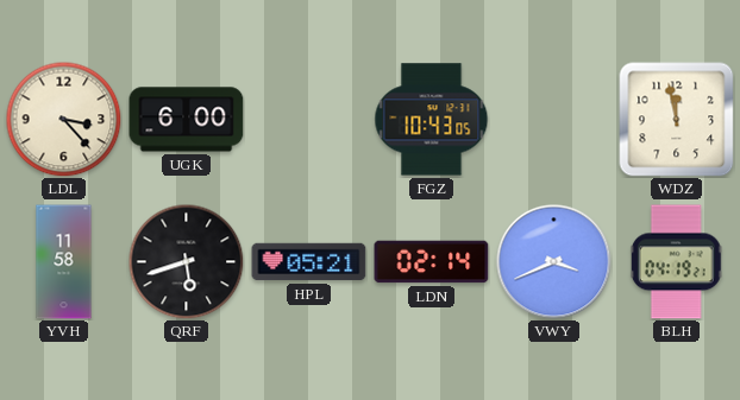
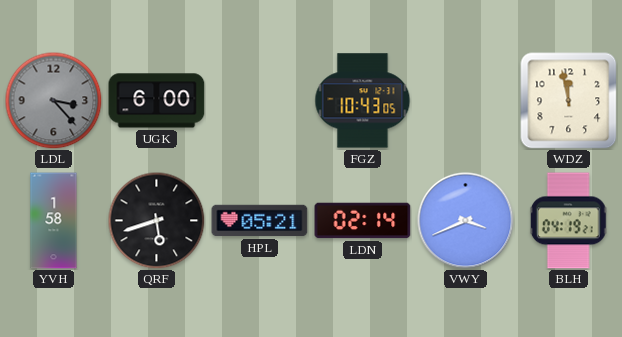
LDL dial: cream -> grey
YVH: 11:58 -> 1:58
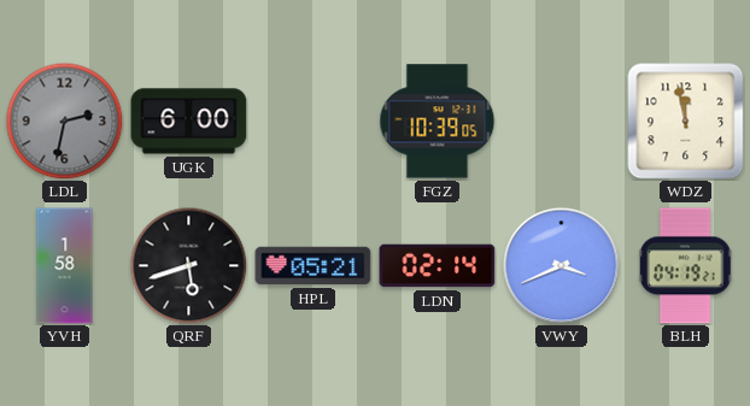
LDL: 3:23 -> 2:32
FGZ: 10:43 -> 10:39
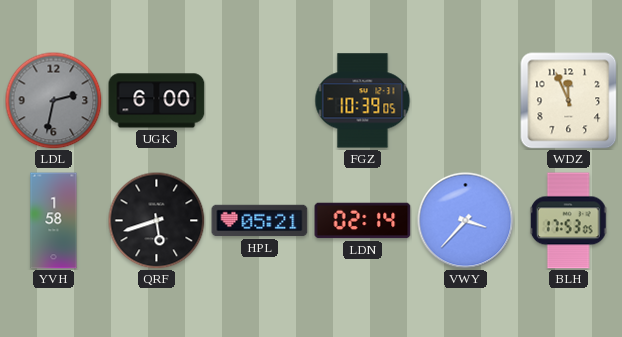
WDZ: 11:58 -> 11:56
VWY: 3:41 -> 3:37
BLH: 04:19 -> 17:53
